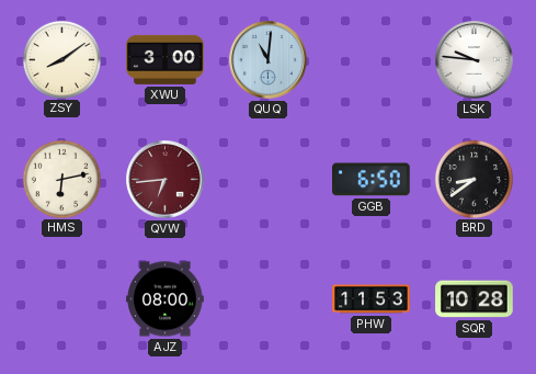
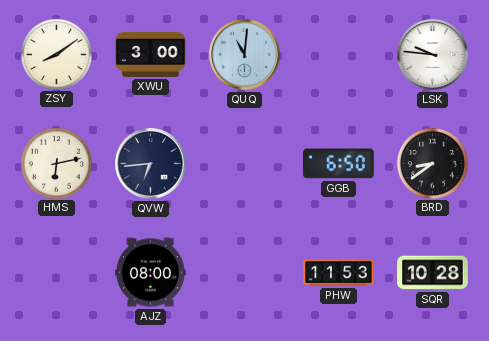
QVW dial: burgundy -> navy
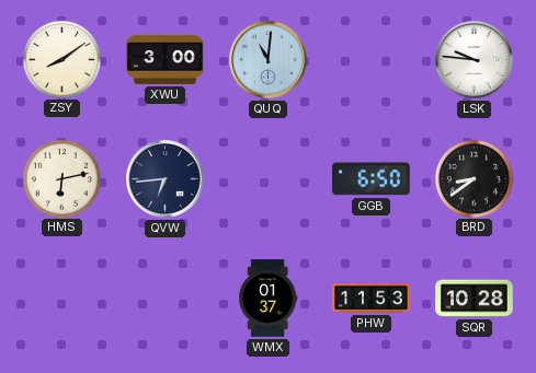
AJZ: 08:00 -> none
WMX: none -> 01:37
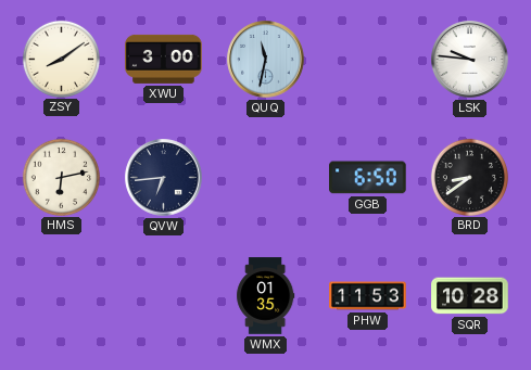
QUQ: 11:01 -> 11:32
WMX: 01:37 -> 01:35
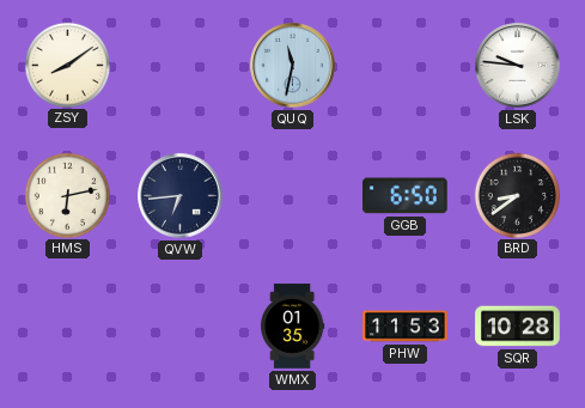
XWU: 3:00 -> none
